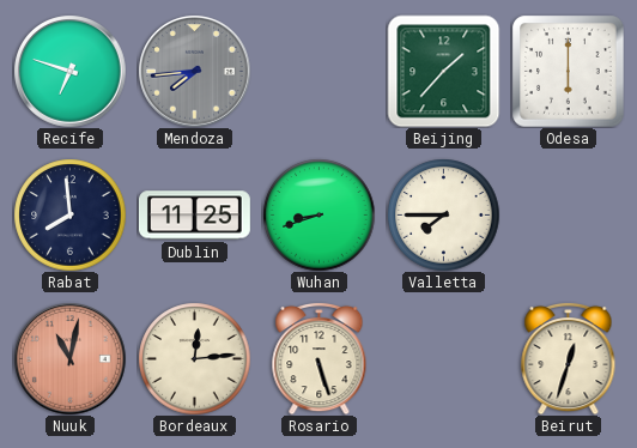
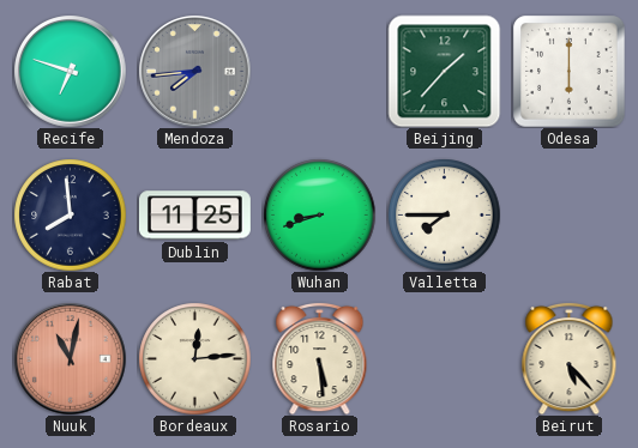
Rosario: 5:27 -> 5:29
Beirut: 12:33 -> 5:23
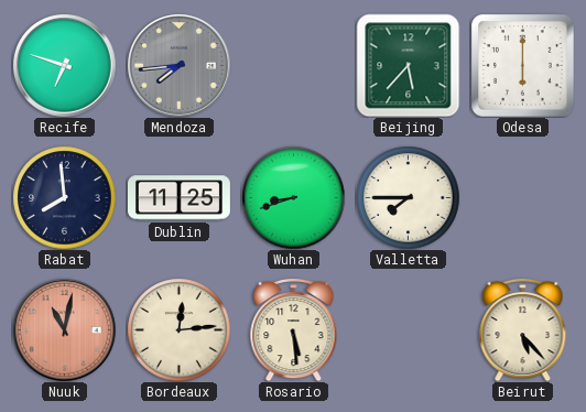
Beijing: 1:37 -> 5:37
